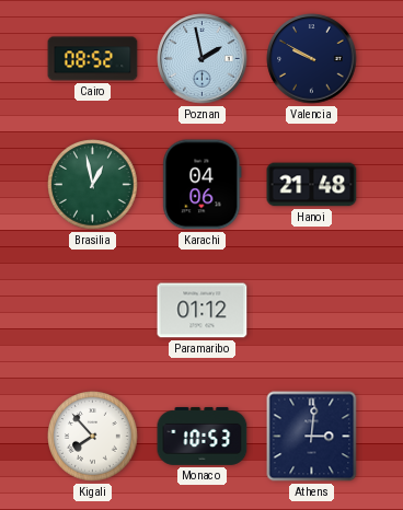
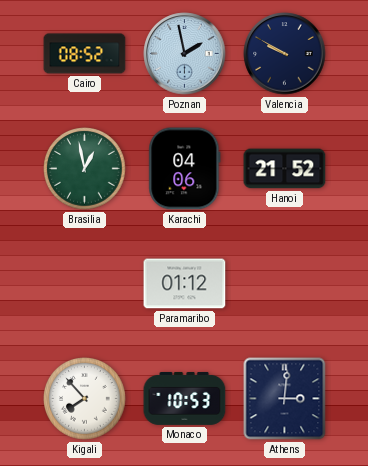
Hanoi: 21:48 -> 21:52
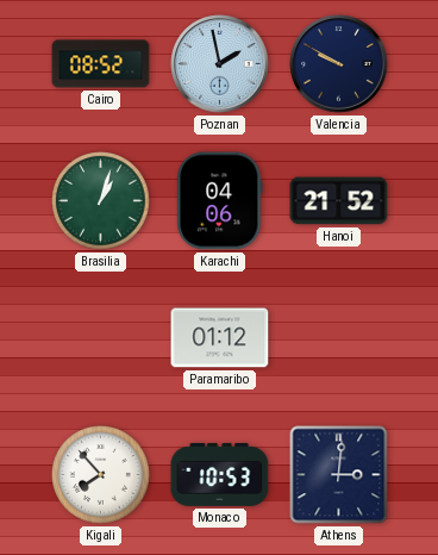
Brasilia: 12:58 -> 1:03
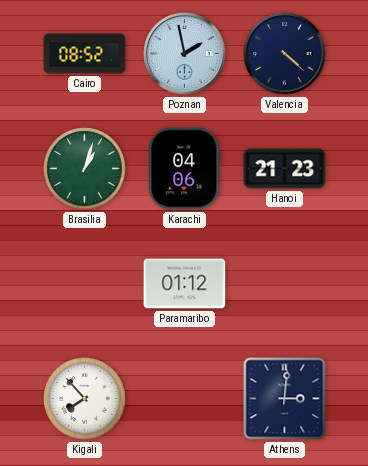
Valencia: 9:50 -> 4:22
Hanoi: 21:52 -> 21:23
Monaco: 10:53 -> none
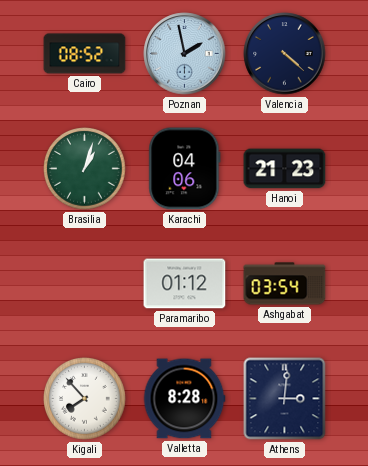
Ashgabat: none -> 03:54
Valletta: none -> 8:28
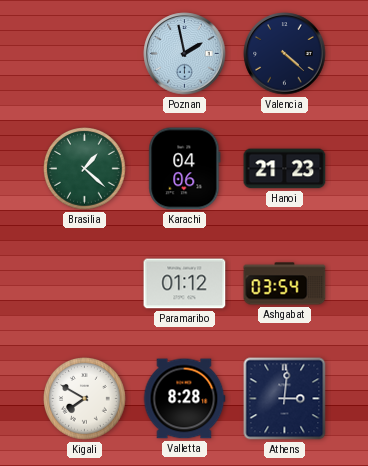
Cairo: 08:52 -> none
Brasilia: 1:03 -> 1:22
Kigali: 7:53 -> 7:50
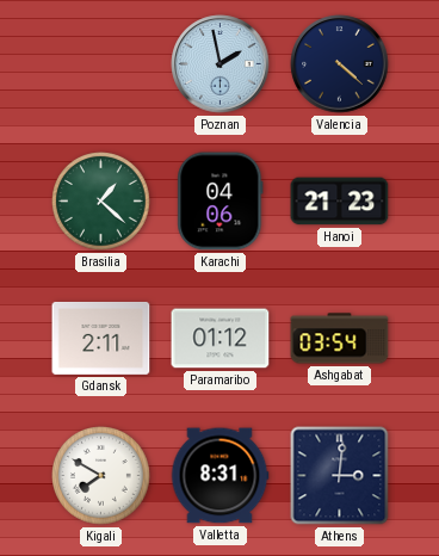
Gdansk: none -> 2:11
Valletta: 8:28 -> 8:31
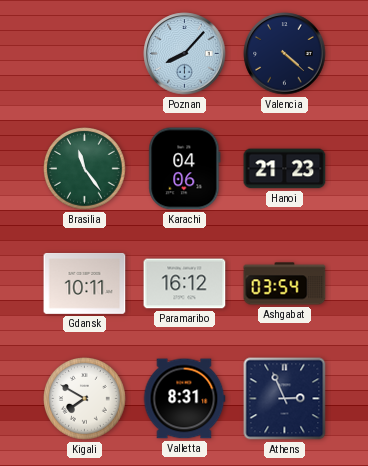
Poznan: 1:58 -> 8:07
Brasilia: 1:22 -> 11:24
Gdansk: 2:11 -> 10:11
Paramaribo: 01:12 -> 16:12
Athens: 3:01 -> 2:56
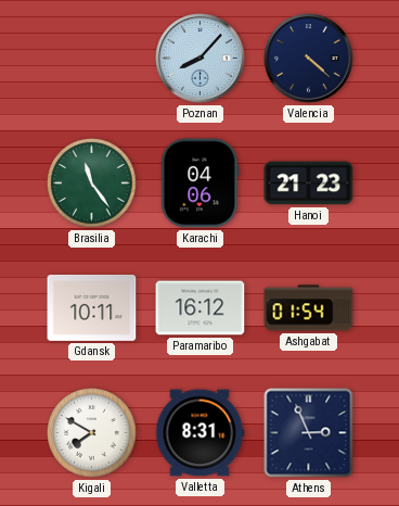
Ashgabat: 03:54 -> 01:54
